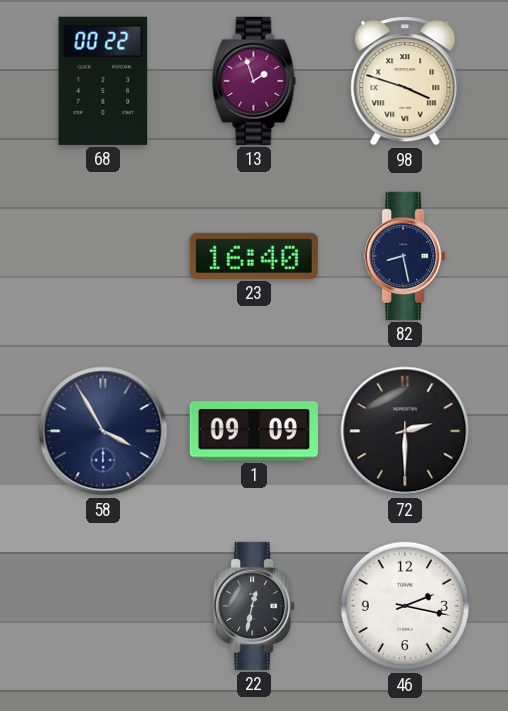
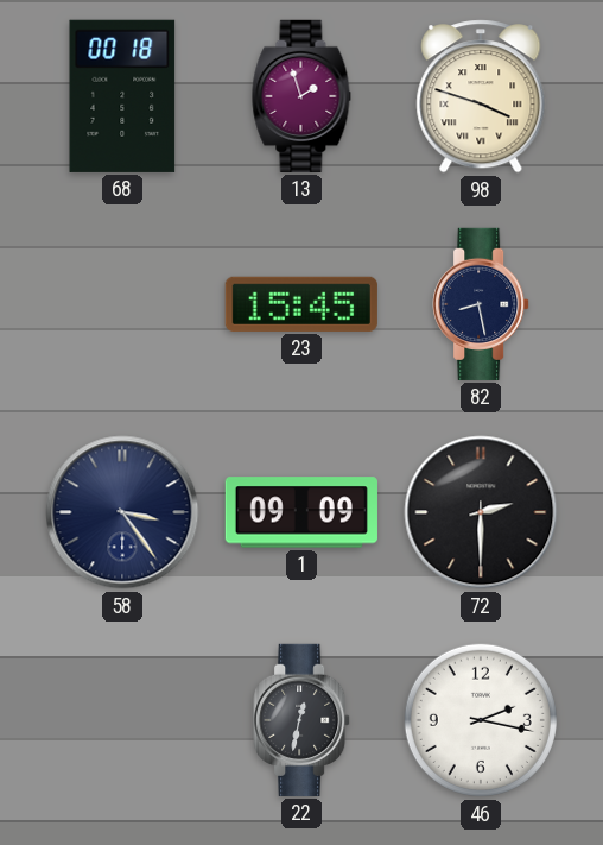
68: 00:22 -> 00:18
23: 16:40 -> 15:45
58: 3:55 -> 3:24
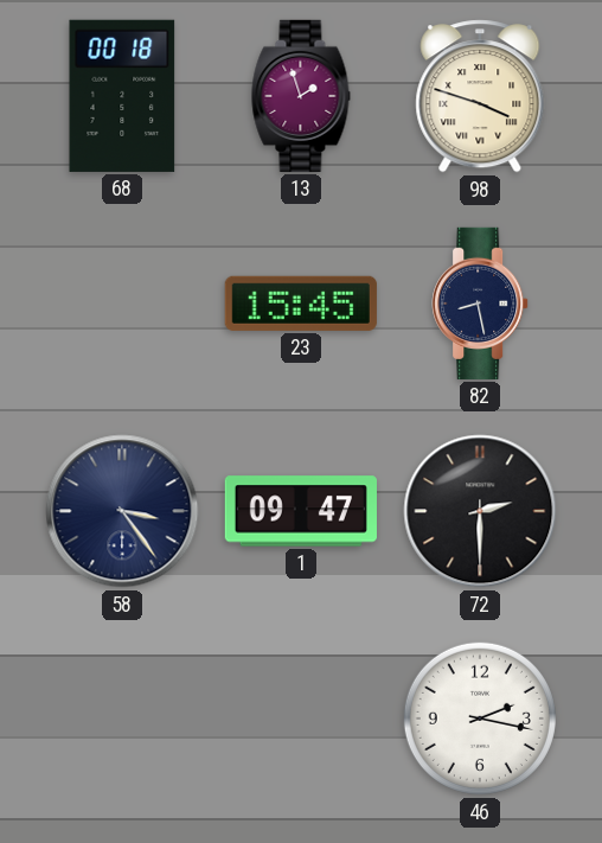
1: 09:09 -> 09:47
22: 12:32 -> none
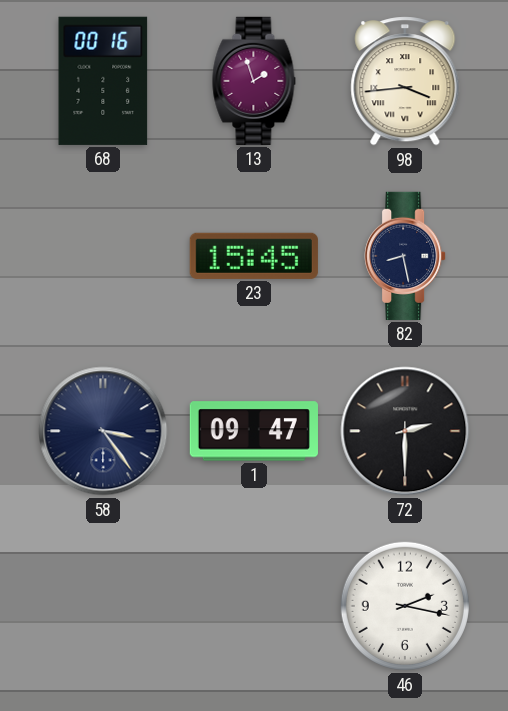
68: 00:18 -> 00:16
98: 3:48 -> 3:44
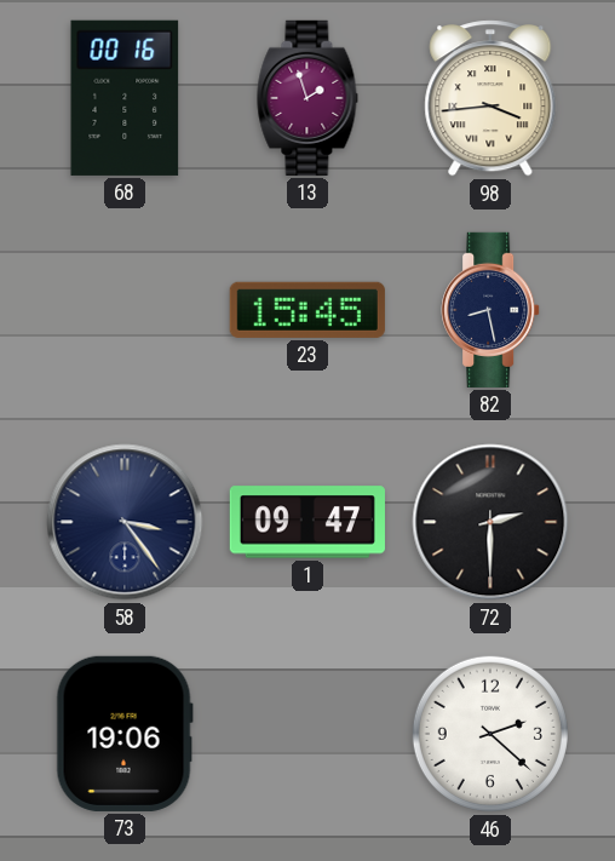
73: none -> 19:06
46: 2:17 -> 2:22
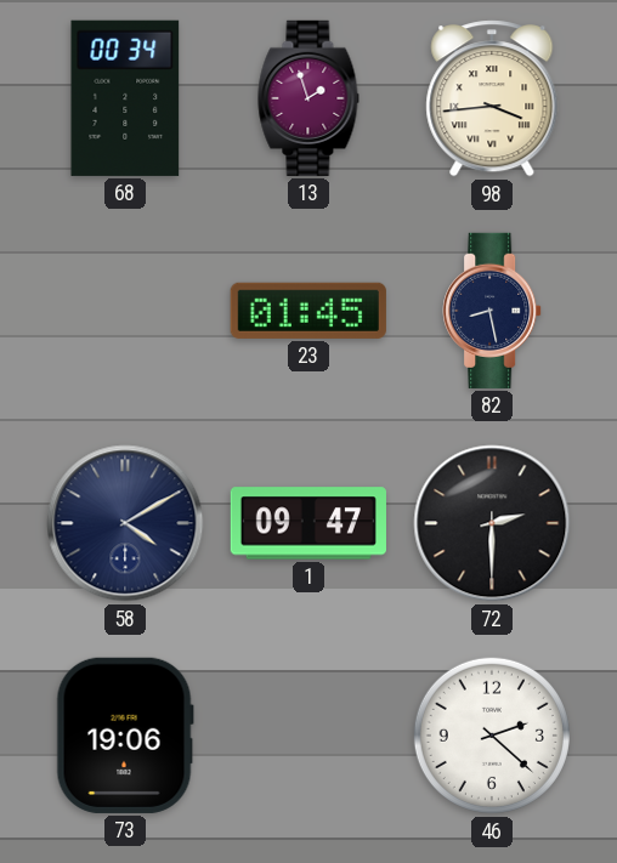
68: 00:16 -> 00:34
23: 15:45 -> 01:45
58: 3:24 -> 4:10
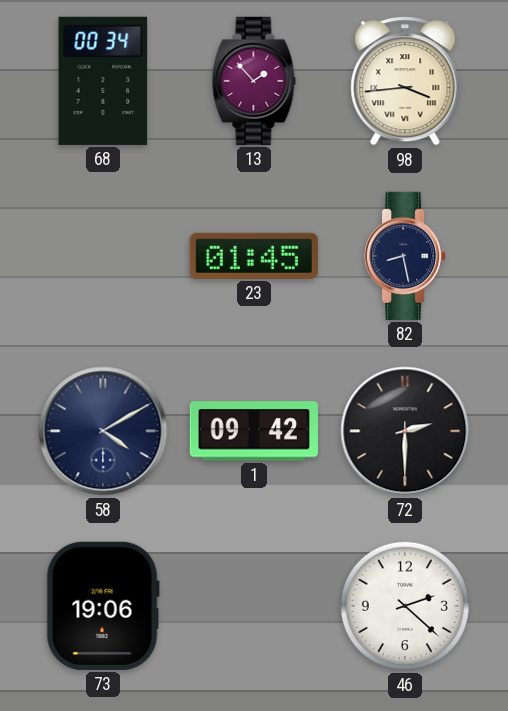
13: 1:57 -> 1:53
1: 09:47 -> 09:42
